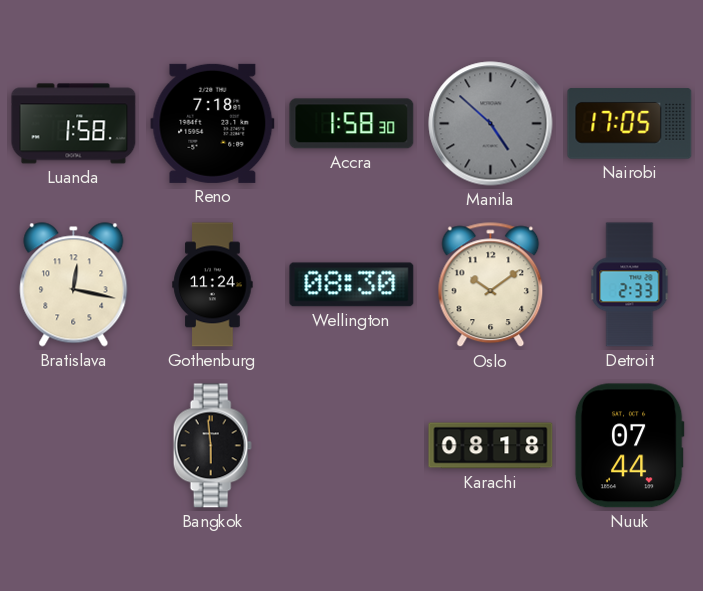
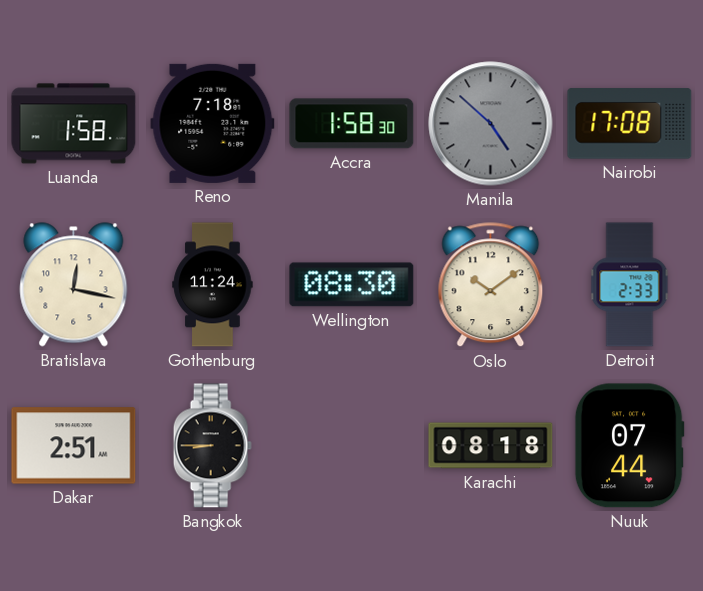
Nairobi: 17:05 -> 17:08
Dakar: none -> 2:51
Bangkok: 5:59 -> 8:45
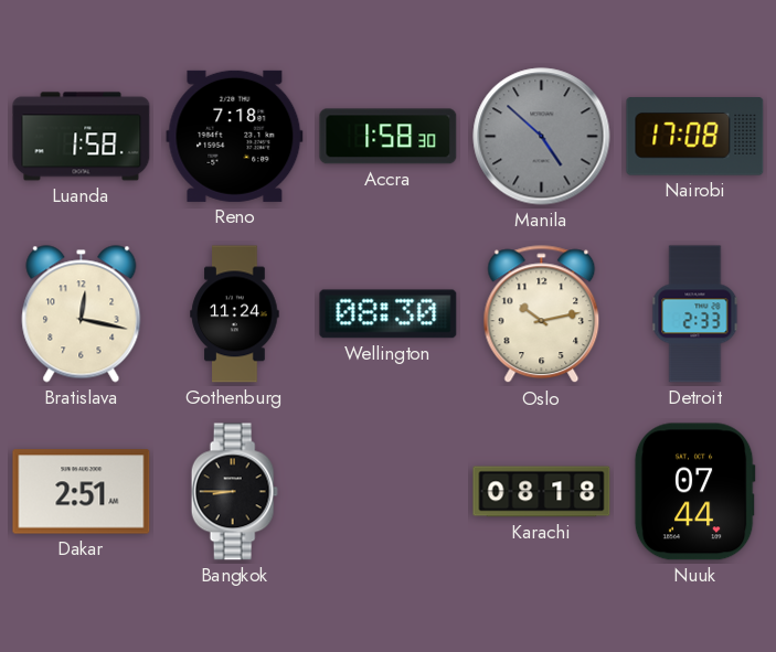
Oslo: 10:09 -> 10:13
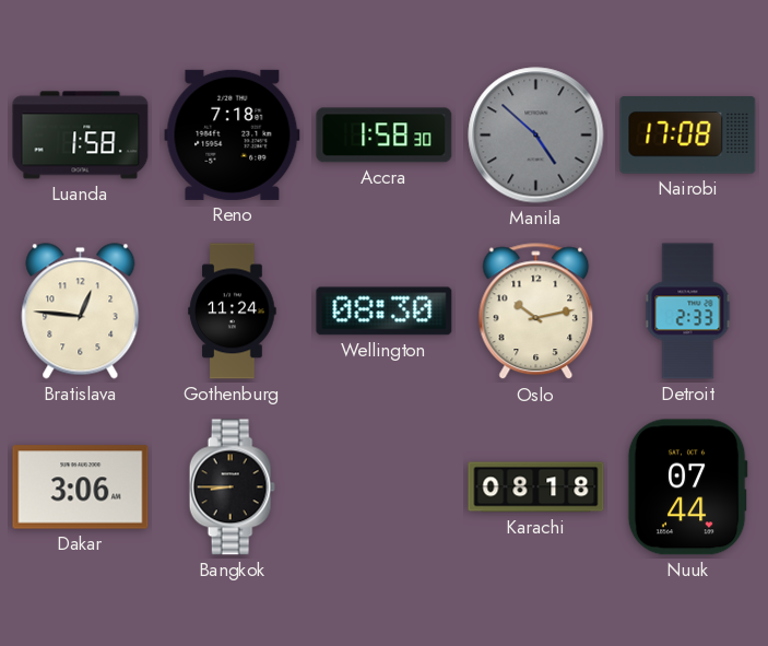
Bratislava: 12:17 -> 12:46
Dakar: 2:51 -> 3:06
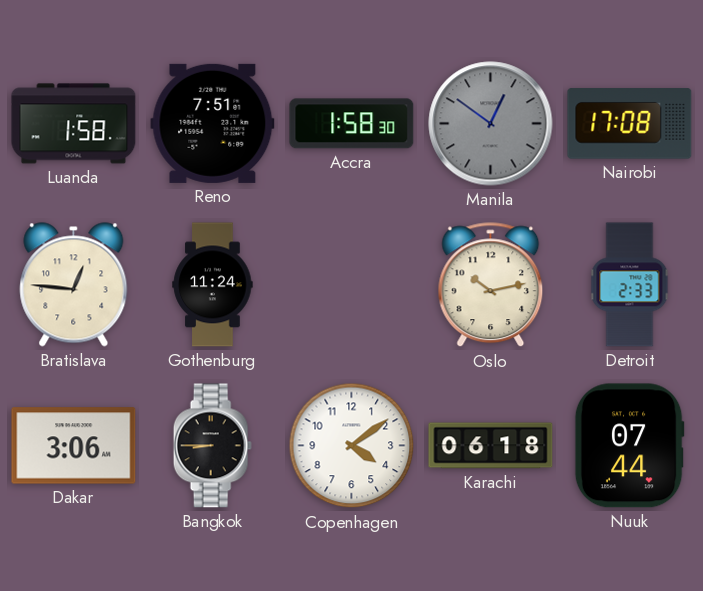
Reno: 7:18 -> 7:51
Manila: 4:52 -> 12:51
Wellington: 08:30 -> none
Copenhagen: none -> 4:09
Karachi: 08:18 -> 06:18
